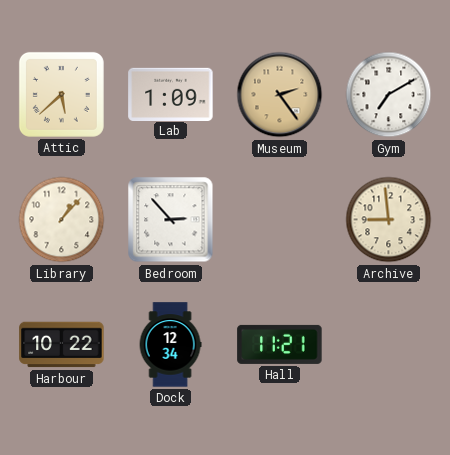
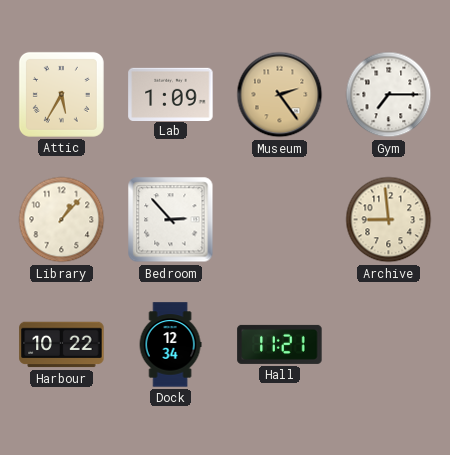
Attic: 5:38 -> 5:35
Gym: 7:10 -> 7:15
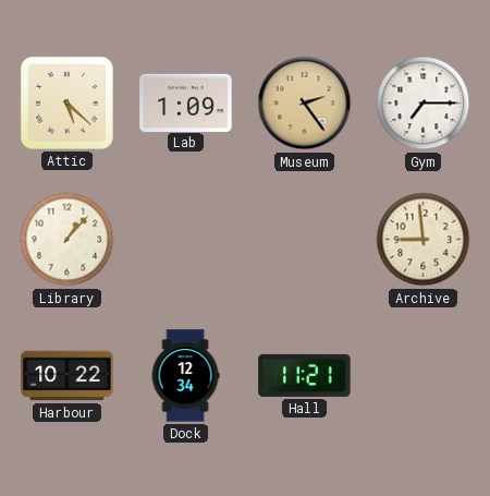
Attic: 5:35 -> 5:22
Bedroom: 2:53 -> none
